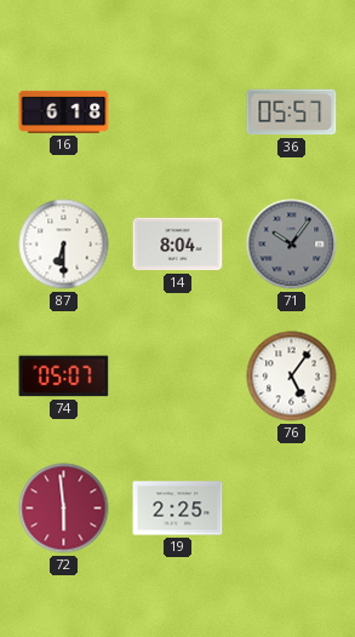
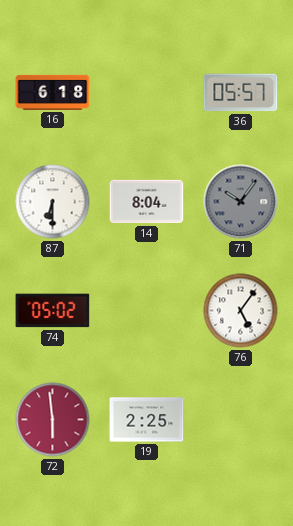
74: 05:07 -> 05:02
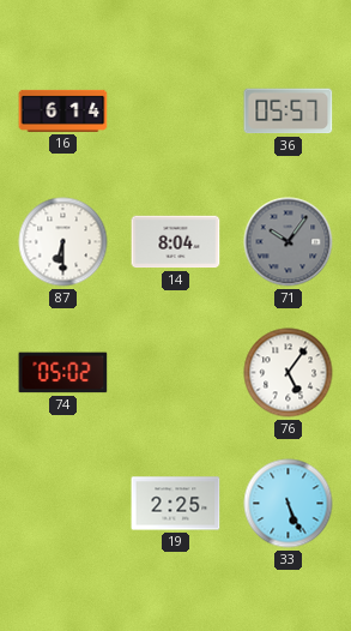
16: 6:18 -> 6:14
72: 5:59 -> none
33: none -> 5:26
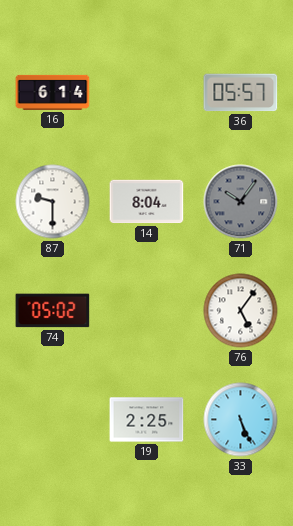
87: 6:30 -> 9:30
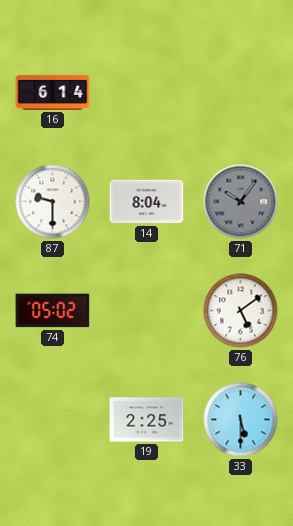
36: 05:57 -> none
76: 5:06 -> 5:09
33: 5:26 -> 5:30
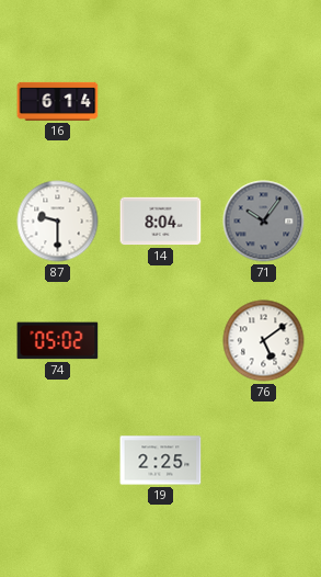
33: 5:30 -> none
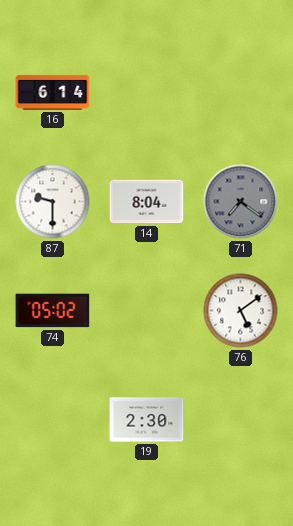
71: 10:06 -> 7:21
19: 2:25 -> 2:30
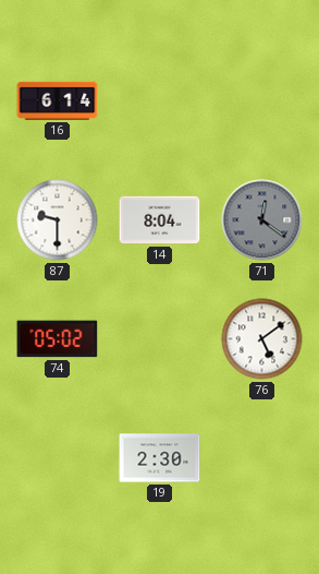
71: 7:21 -> 12:21
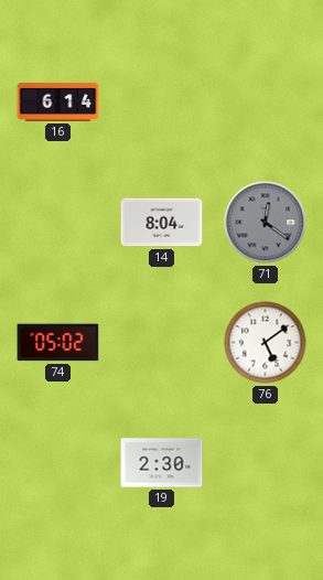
87: 9:30 -> none
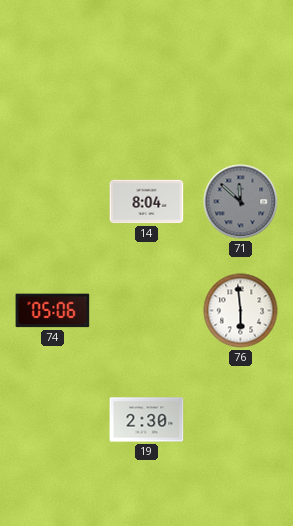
16: 6:14 -> none
71: 12:21 -> 11:52
74: 05:02 -> 05:06
76: 5:09 -> 5:59
